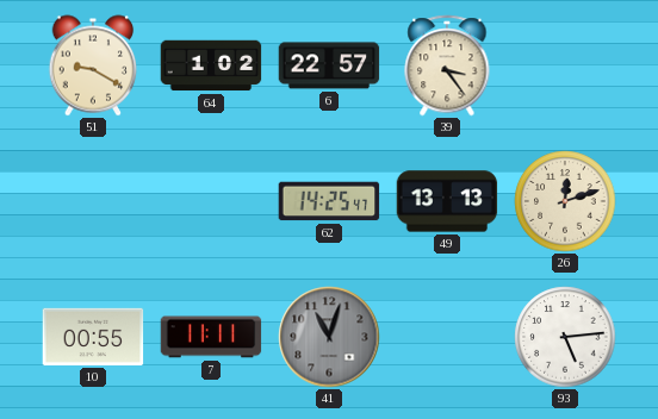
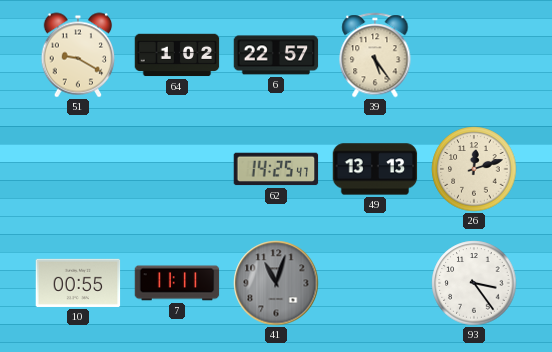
39: 3:24 -> 5:24
93: 5:14 -> 3:24
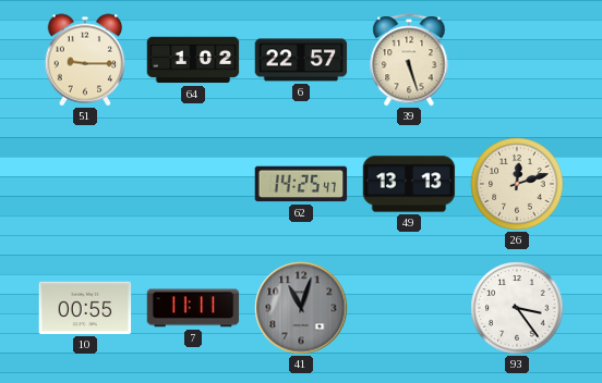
51: 9:20 -> 9:15
39: 5:24 -> 5:27
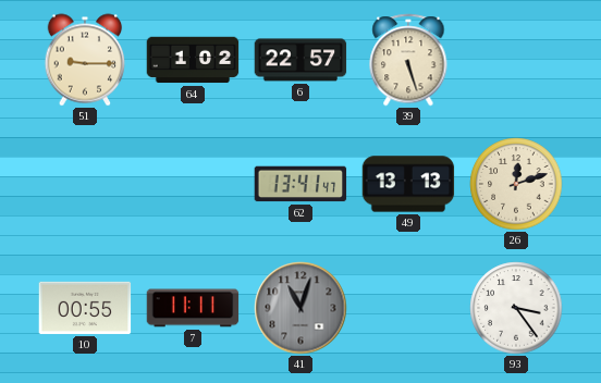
62: 14:25 -> 13:41
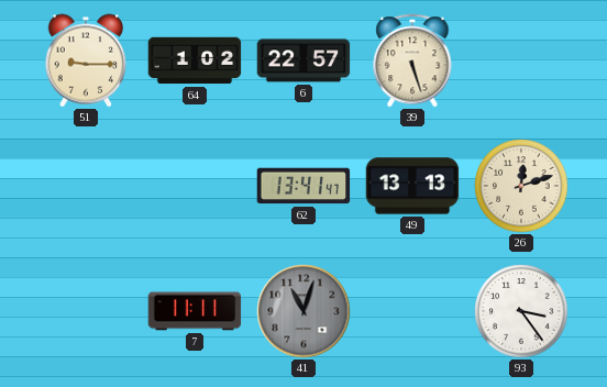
10: 00:55 -> none
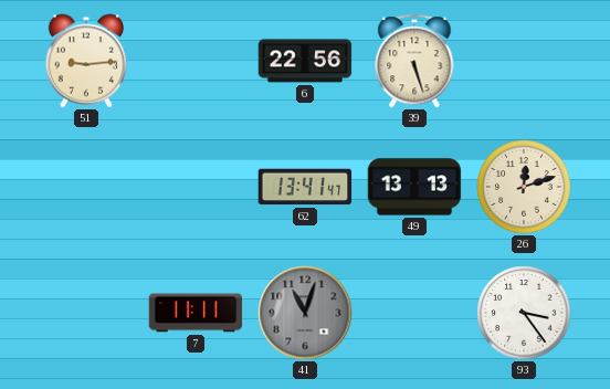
51: 9:15 -> 9:14
64: 1:02 -> none
6: 22:57 -> 22:56
